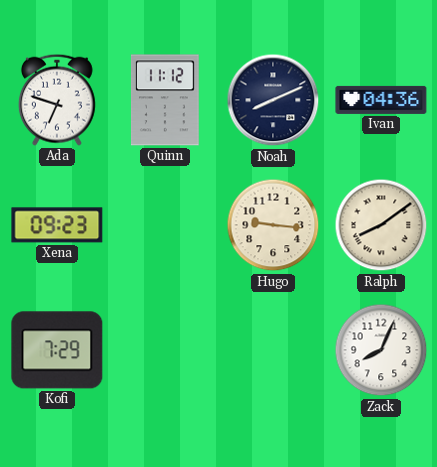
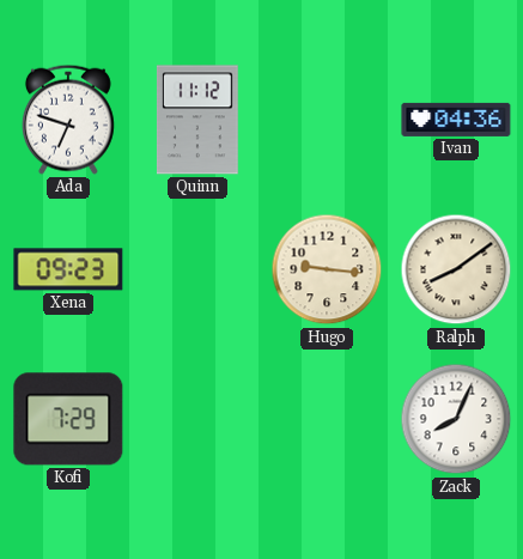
Noah: 8:11 -> none
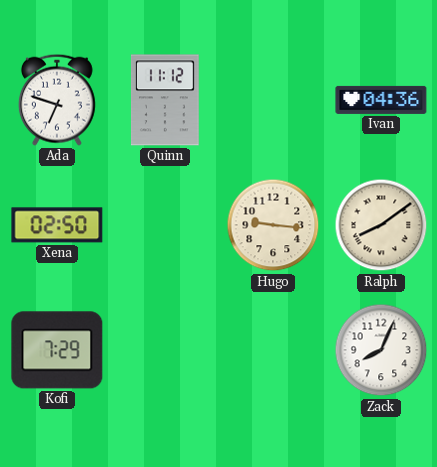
Xena: 09:23 -> 02:50
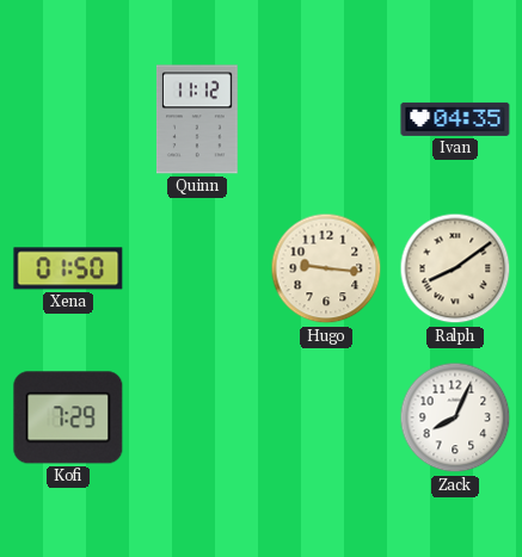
Ada: 6:48 -> none
Ivan: 04:36 -> 04:35
Xena: 02:50 -> 01:50
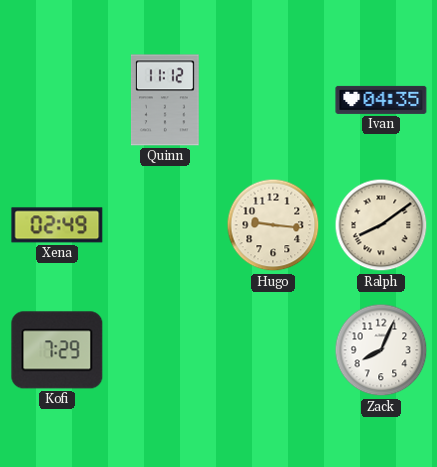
Xena: 01:50 -> 02:49
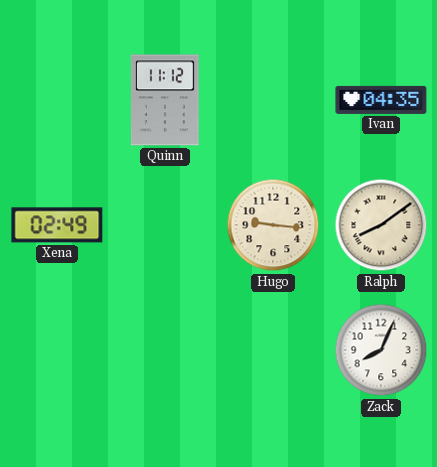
Kofi: 7:29 -> none
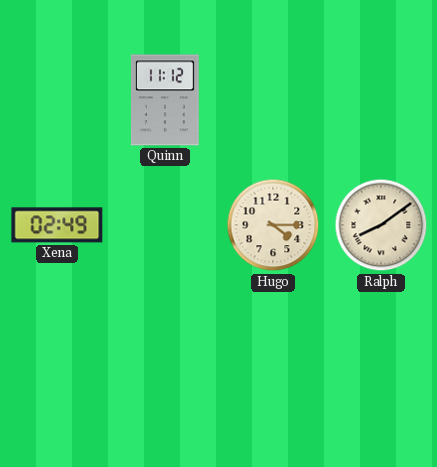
Ivan: 04:35 -> none
Hugo: 9:16 -> 4:15
Zack: 8:04 -> none
